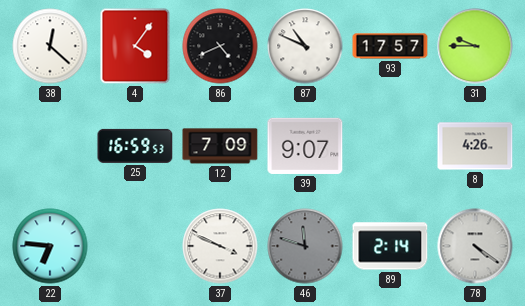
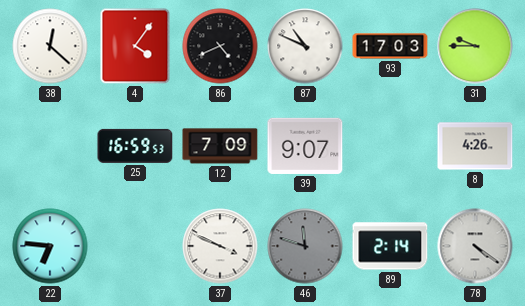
93: 17:57 -> 17:03
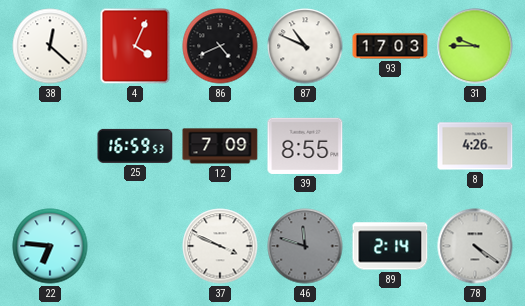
4: 4:06 -> 4:04
39: 9:07 -> 8:55
